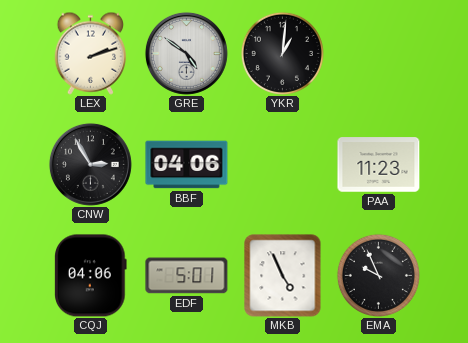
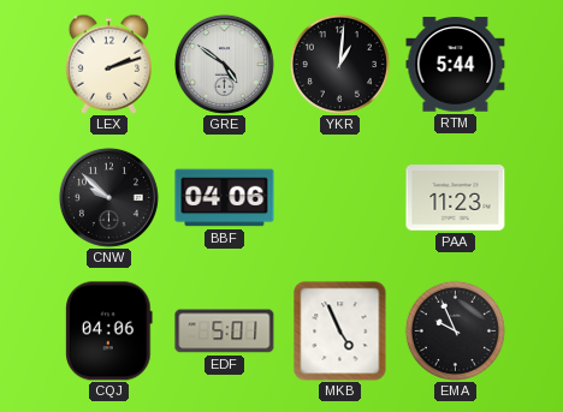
RTM: none -> 5:44
CNW: 2:55 -> 9:52
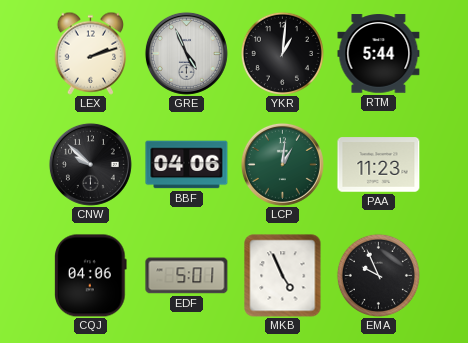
GRE: 4:51 -> 4:56
LCP: none -> 1:01
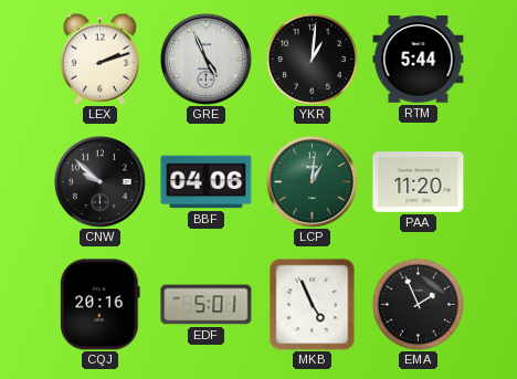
PAA: 11:23 -> 11:20
CQJ: 04:06 -> 20:16
EMA: 9:56 -> 1:56
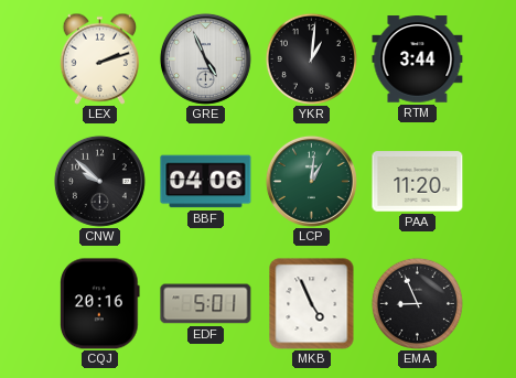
RTM: 5:44 -> 3:44
EMA: 1:56 -> 8:56
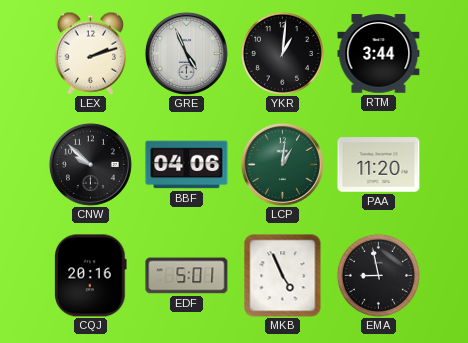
EMA: 8:56 -> 8:58
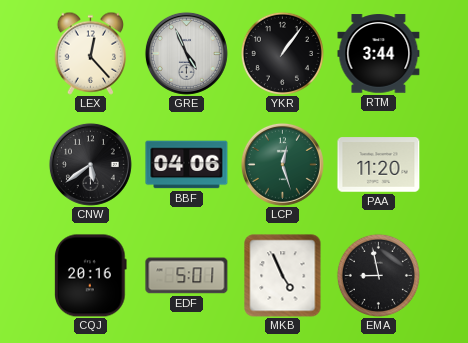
LEX: 2:12 -> 12:23
YKR: 1:01 -> 1:06
CNW: 9:52 -> 5:39
LCP: 1:01 -> 12:27
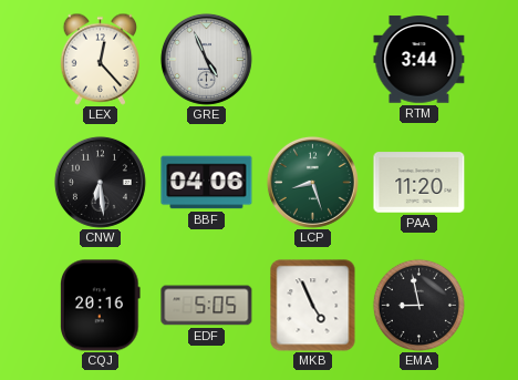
YKR: 1:06 -> none
CNW: 5:39 -> 6:29
LCP: 12:27 -> 8:27
EDF: 5:01 -> 5:05
